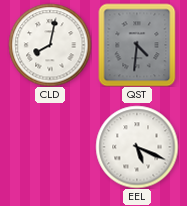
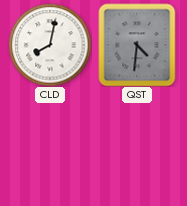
EEL: 5:19 -> none
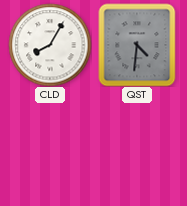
CLD: 8:02 -> 8:05
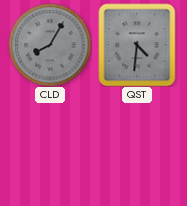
CLD dial: white -> grey
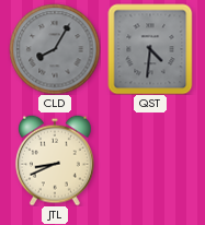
JTL: none -> 8:41
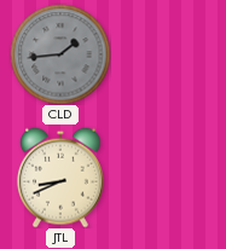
CLD: 8:05 -> 1:44
QST: 4:31 -> none
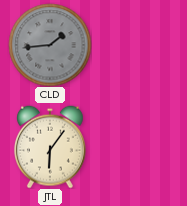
JTL: 8:41 -> 6:06
